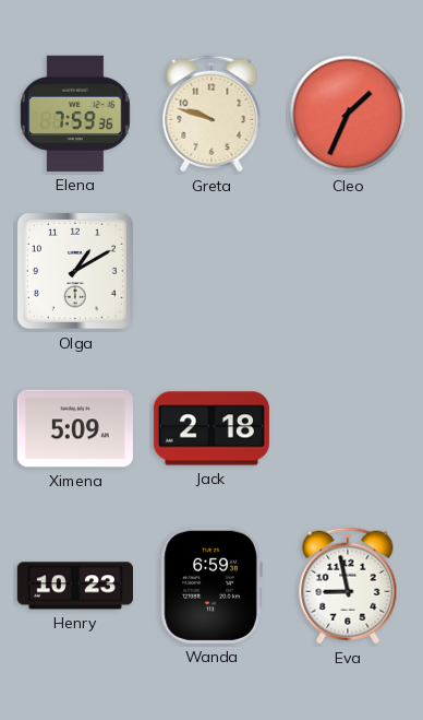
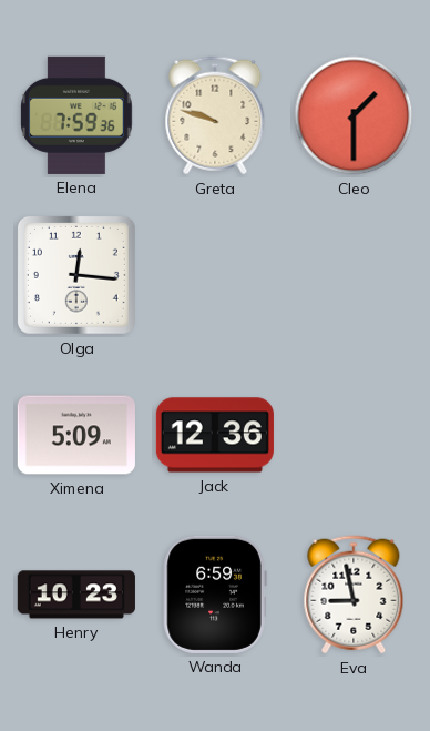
Cleo: 1:34 -> 1:30
Olga: 1:10 -> 12:16
Jack: 2:18 -> 12:36
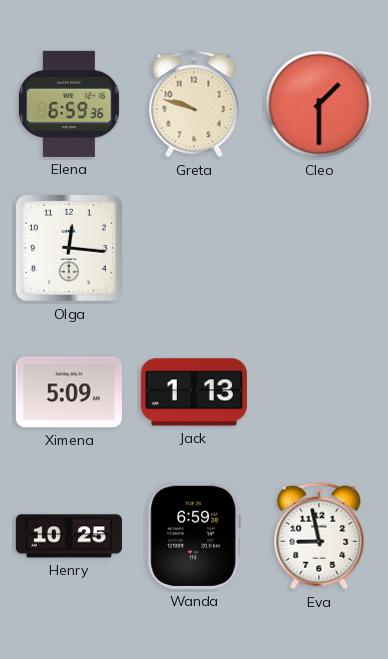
Elena: 7:59 -> 6:59
Jack: 12:36 -> 1:13
Henry: 10:23 -> 10:25
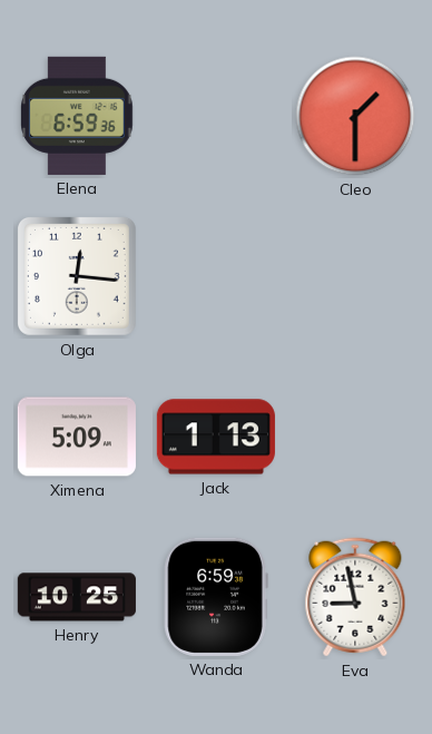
Greta: 9:48 -> none
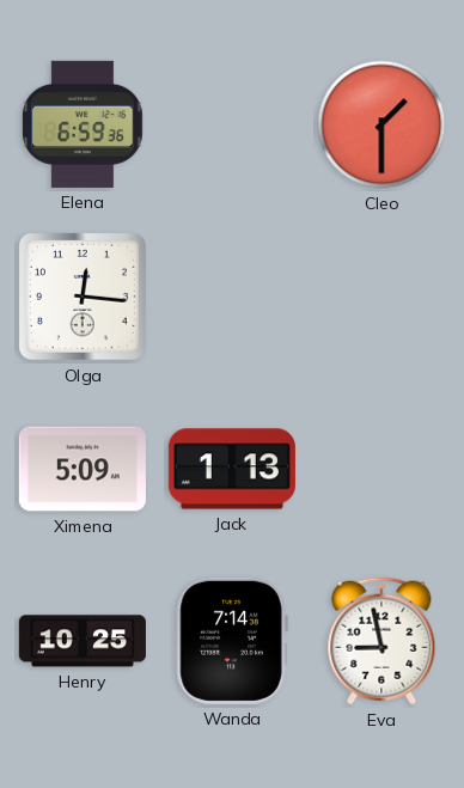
Wanda: 6:59 -> 7:14
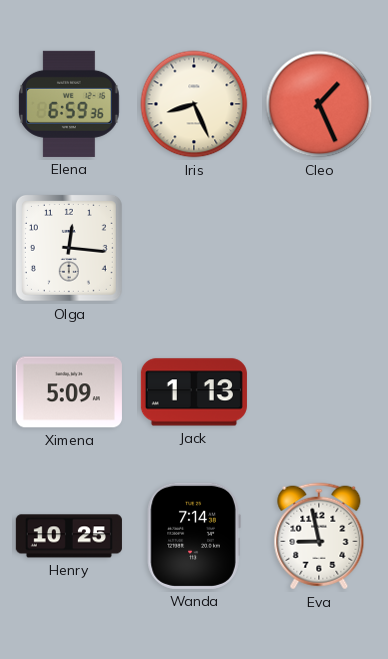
Iris: none -> 8:26
Cleo: 1:30 -> 1:26
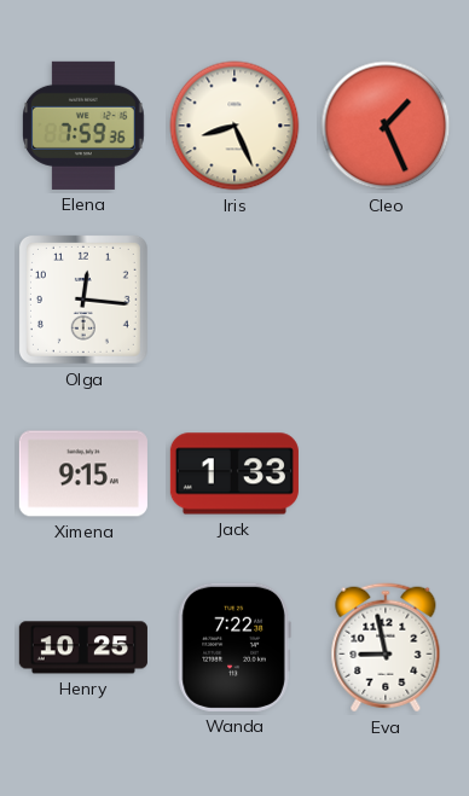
Elena: 6:59 -> 7:59
Ximena: 5:09 -> 9:15
Jack: 1:13 -> 1:33
Wanda: 7:14 -> 7:22
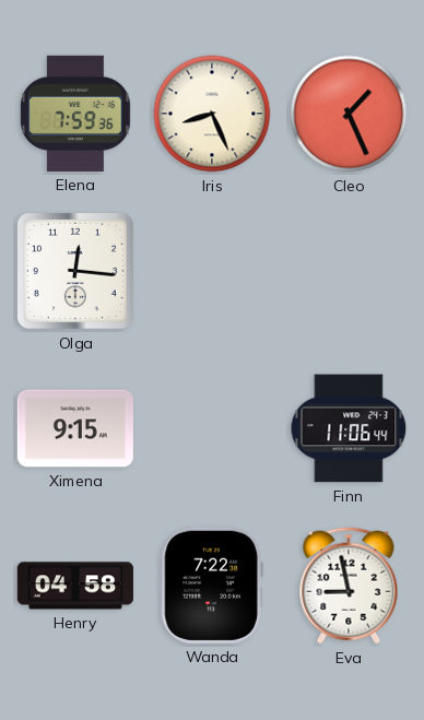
Jack: 1:33 -> none
Finn: none -> 11:06
Henry: 10:25 -> 04:58
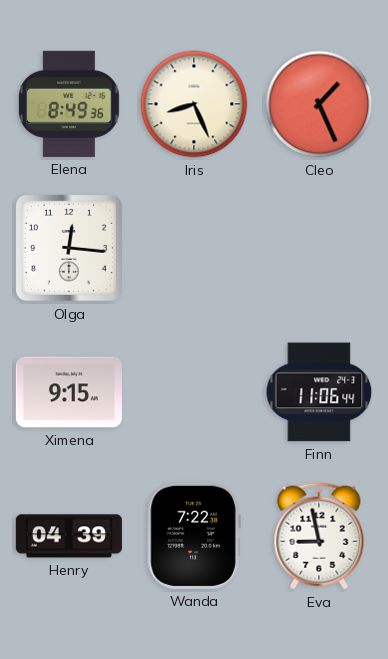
Elena: 7:59 -> 8:49
Henry: 04:58 -> 04:39
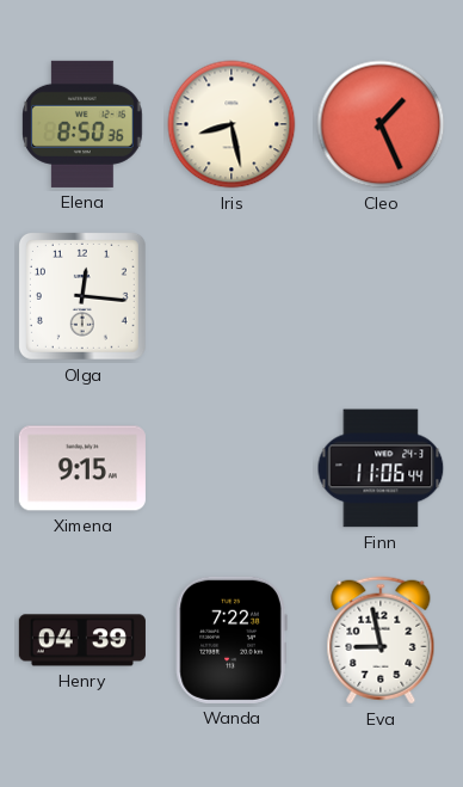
Elena: 8:49 -> 8:50
Iris: 8:26 -> 8:28
